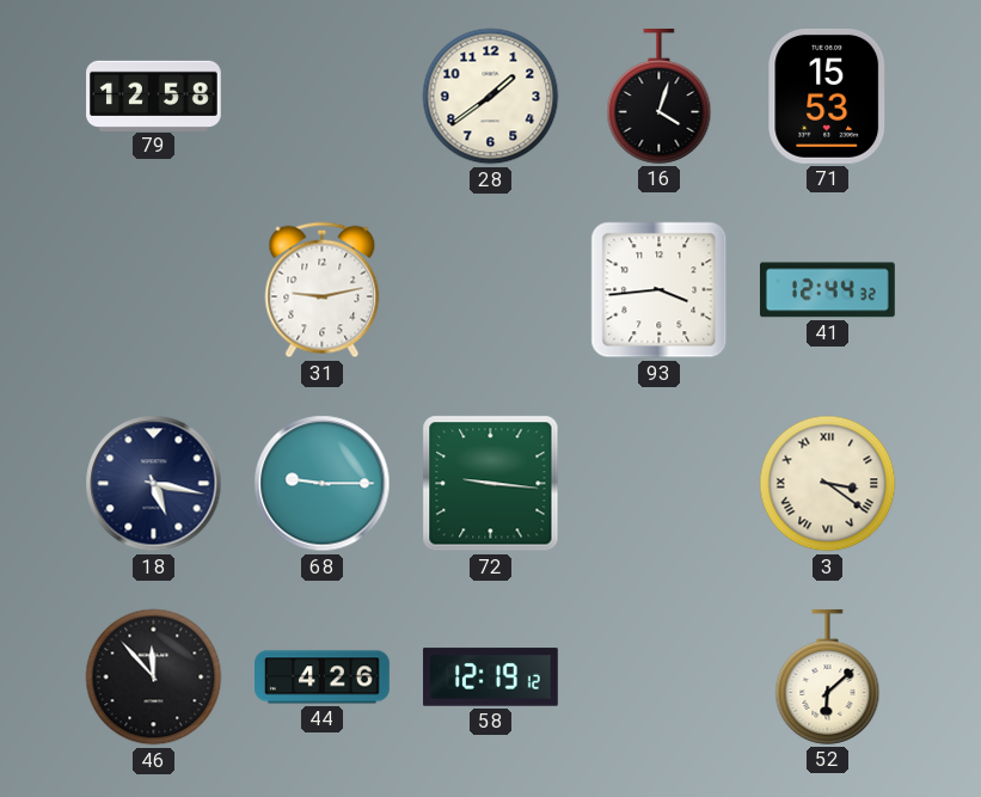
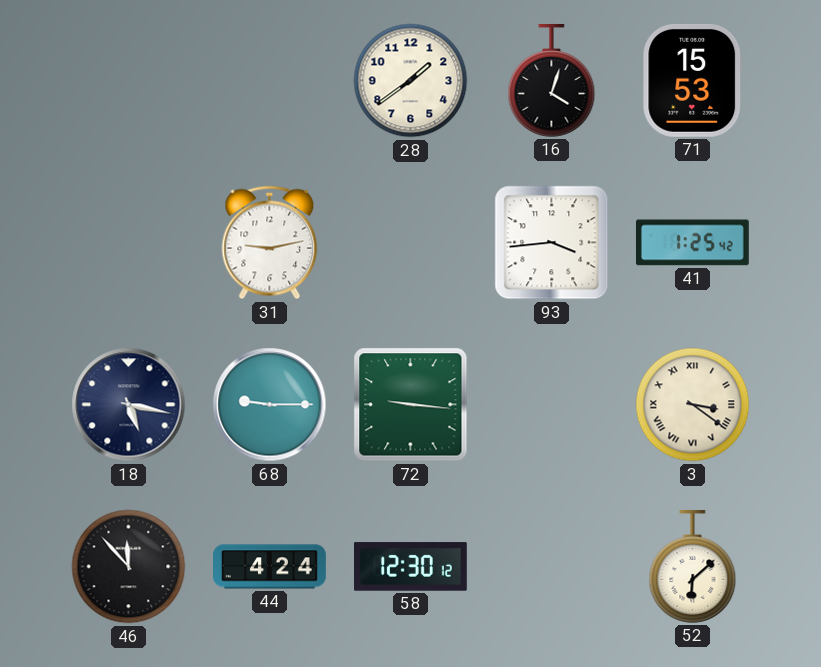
79: 12:58 -> none
41: 12:44 -> 1:25
44: 4:26 -> 4:24
58: 12:19 -> 12:30
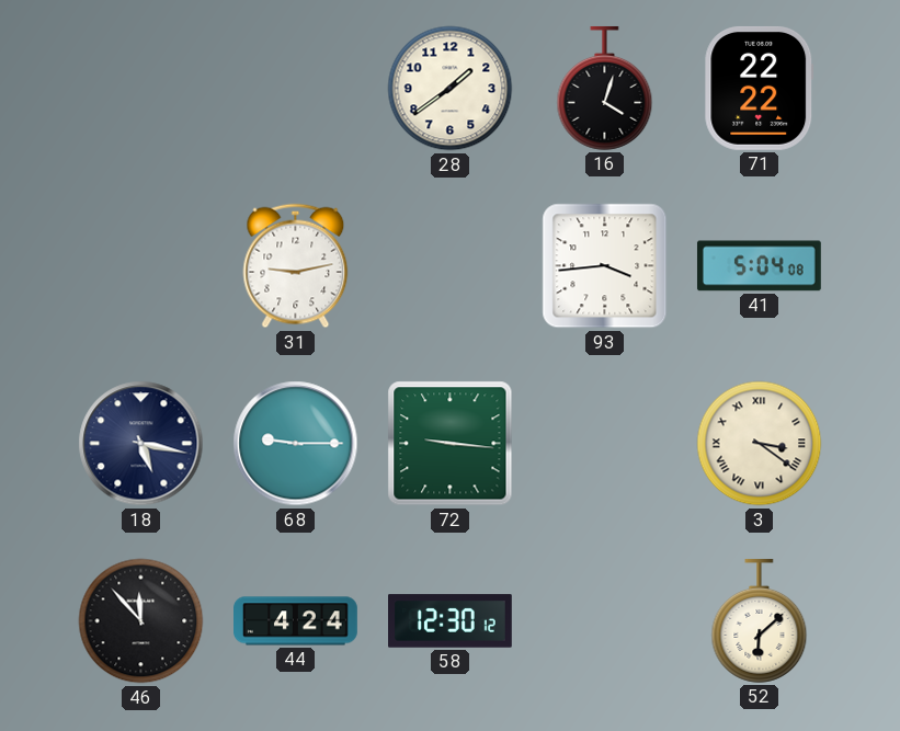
71: 15:53 -> 22:22
41: 1:25 -> 5:04
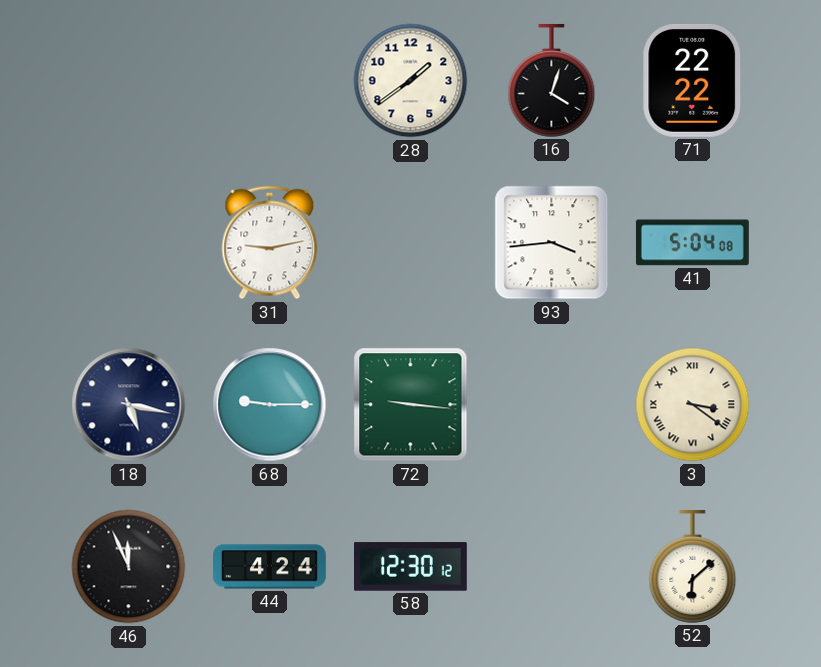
46: 11:53 -> 11:56
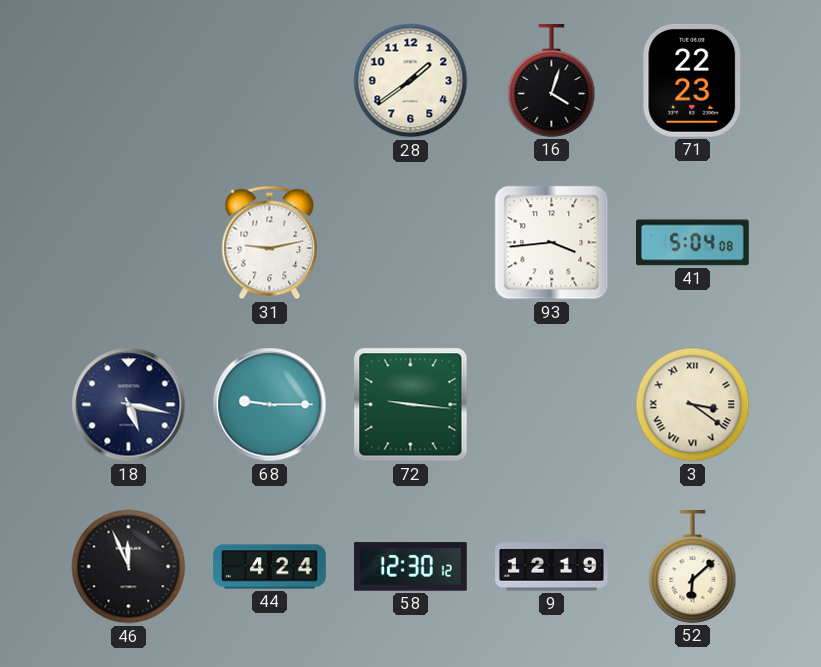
71: 22:22 -> 22:23
9: none -> 12:19
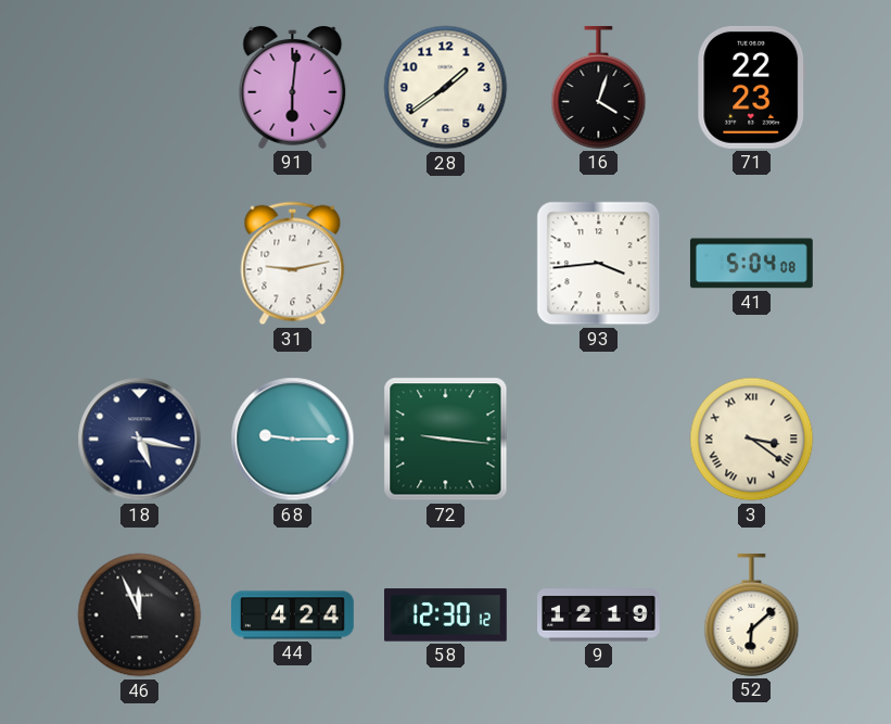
91: none -> 6:01
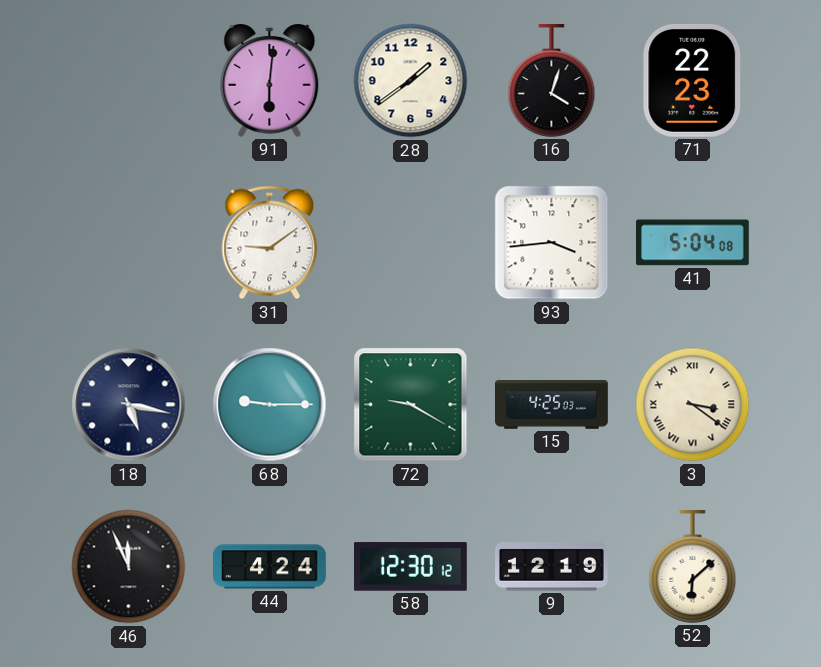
31: 9:13 -> 9:09
72: 9:16 -> 9:20
15: none -> 4:25
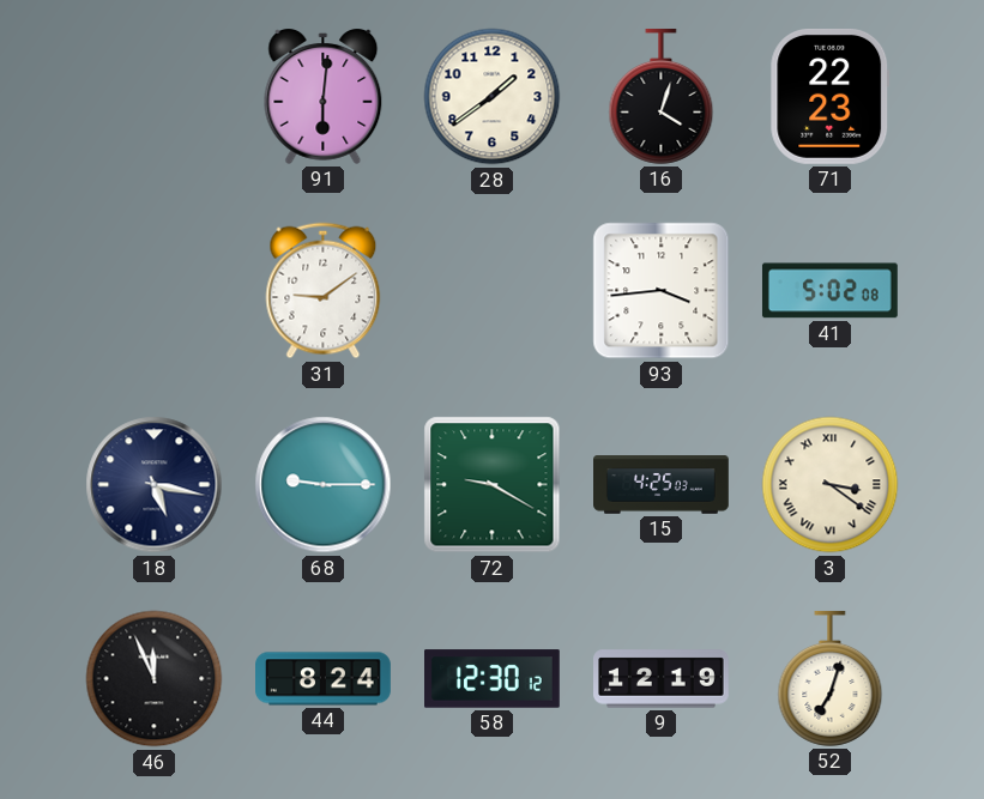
41: 5:04 -> 5:02
44: 4:24 -> 8:24
52: 6:08 -> 7:03
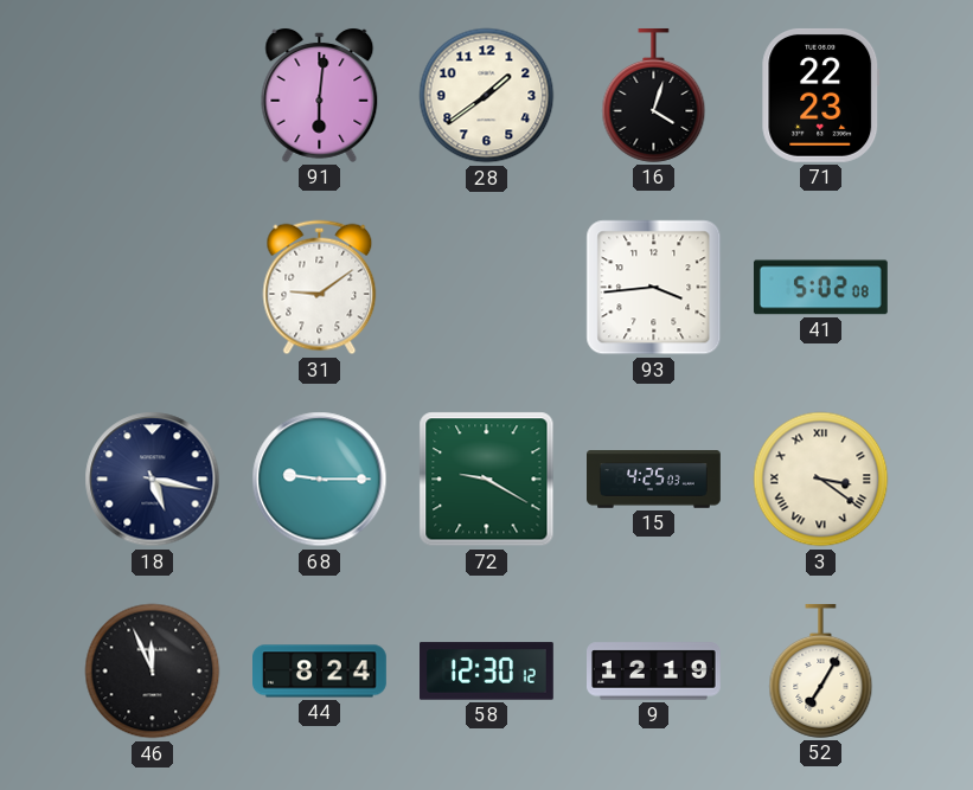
52: 7:03 -> 7:05
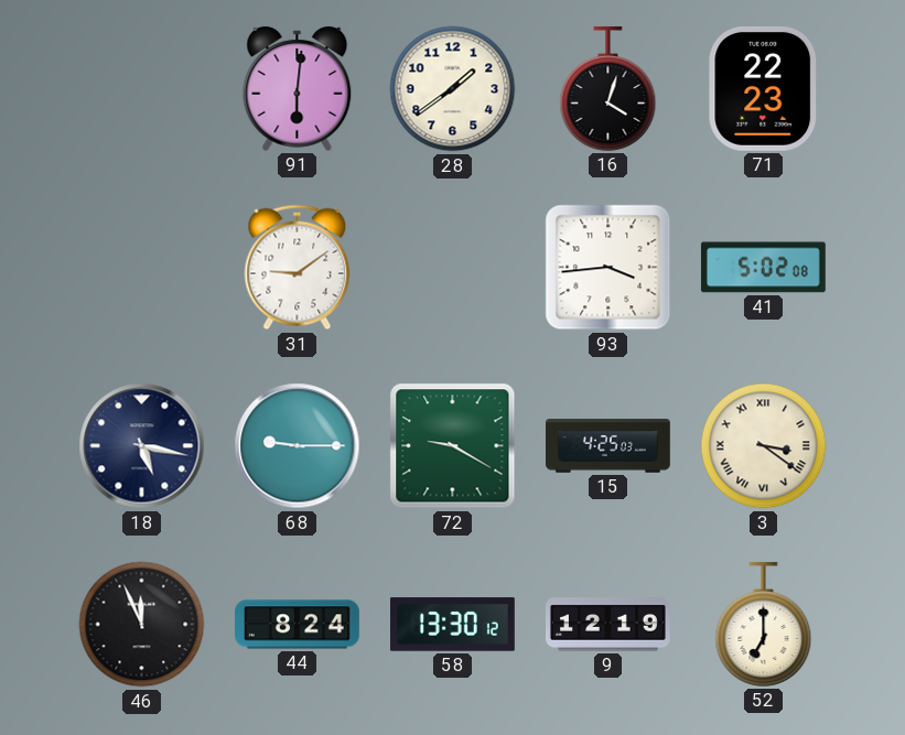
58: 12:30 -> 13:30
52: 7:05 -> 7:00
